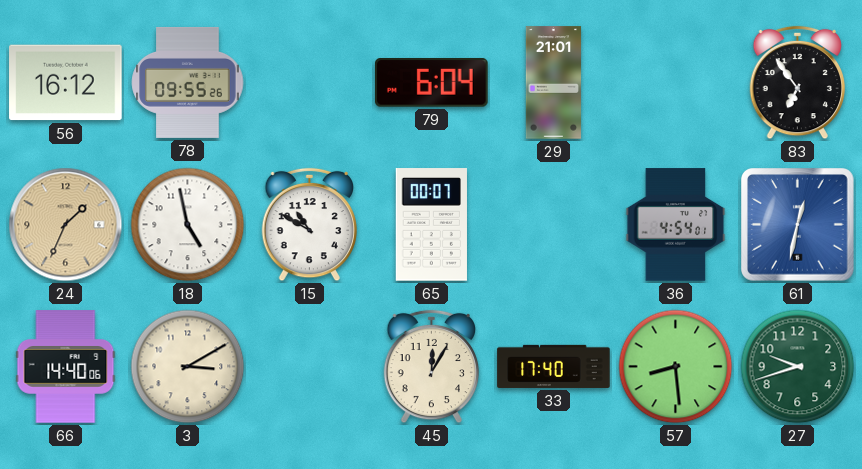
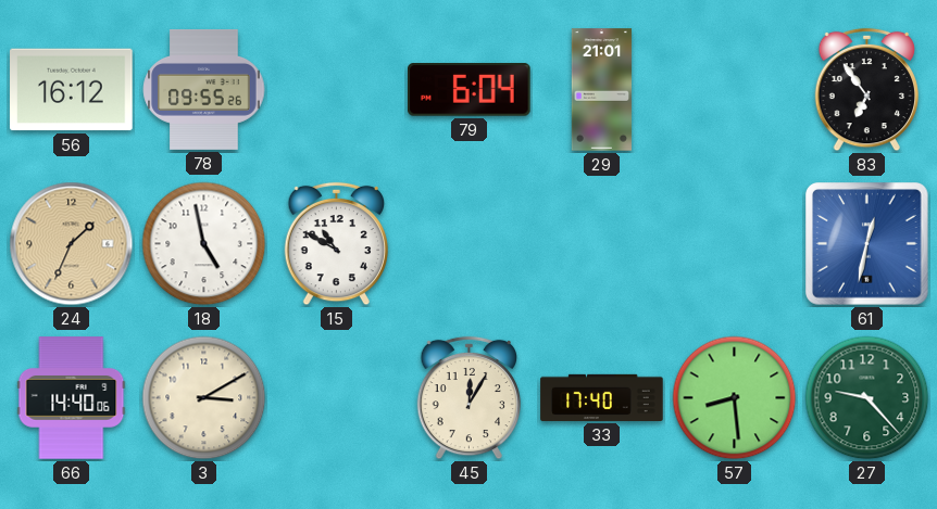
65: 00:07 -> none
36: 4:54 -> none
27: 9:42 -> 9:23
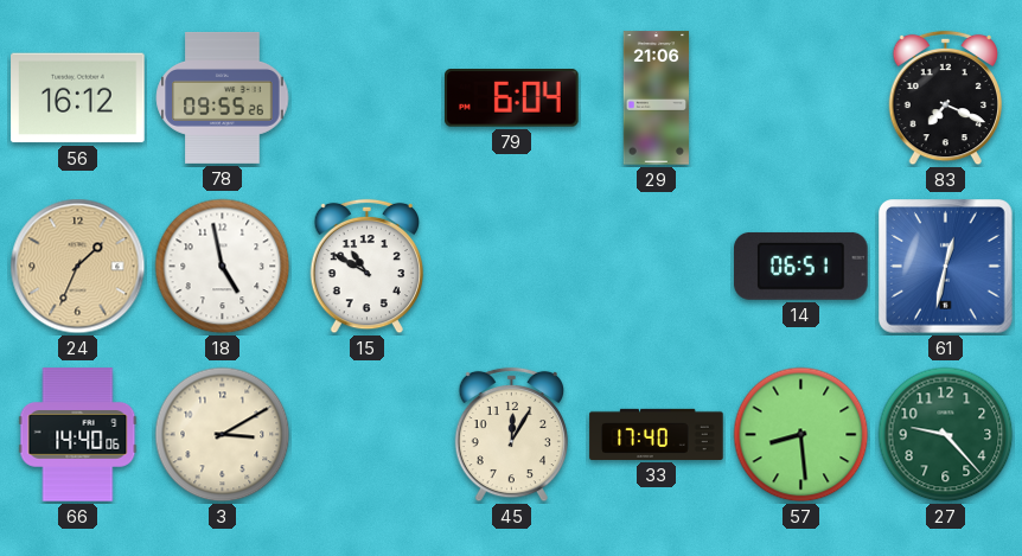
29: 21:01 -> 21:06
83: 6:54 -> 7:19
14: none -> 06:51
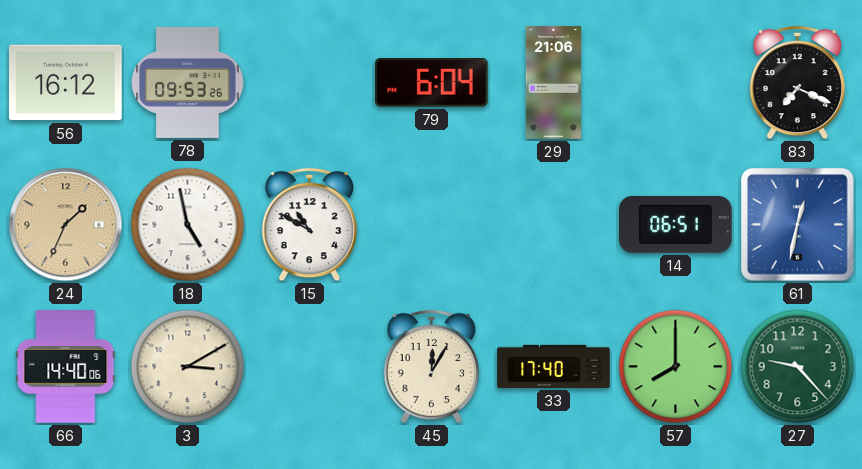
78: 09:55 -> 09:53
57: 8:29 -> 8:00
